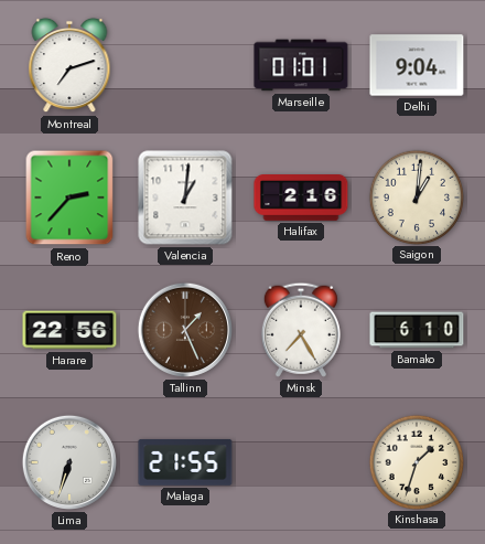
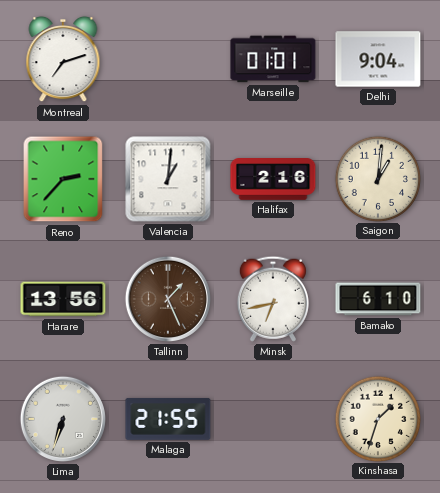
Harare: 22:56 -> 13:56
Minsk: 7:25 -> 6:43
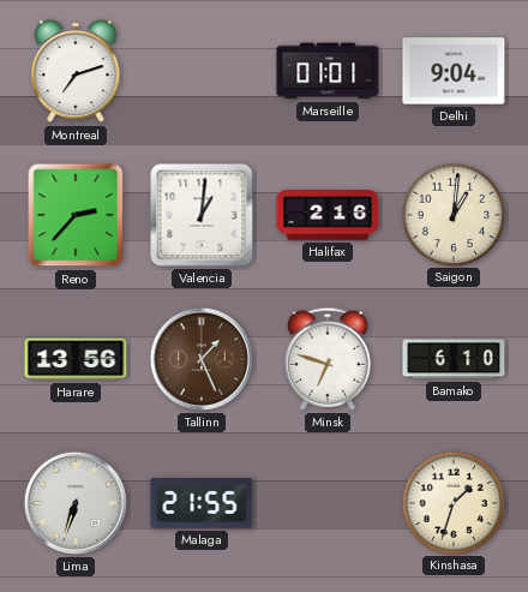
Minsk: 6:43 -> 6:48
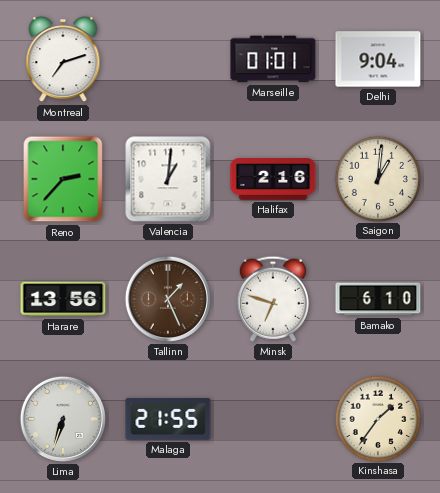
Kinshasa: 1:33 -> 1:36
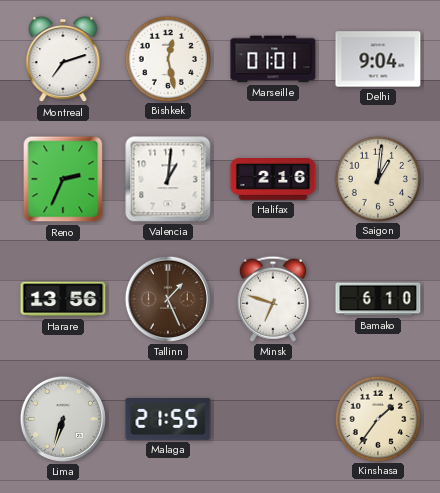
Bishkek: none -> 12:28
Reno: 2:37 -> 2:34
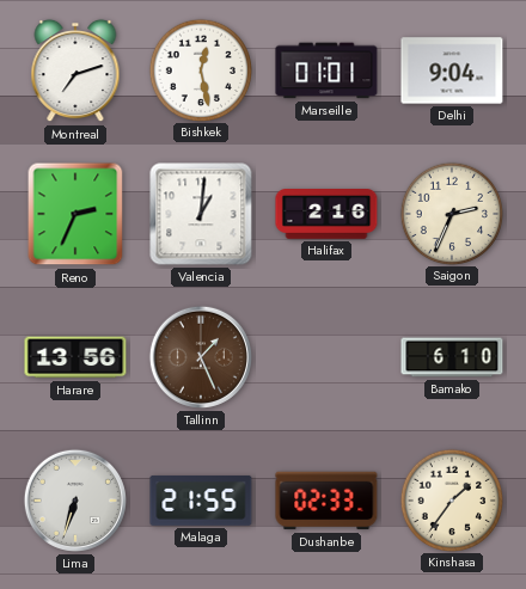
Saigon: 1:01 -> 2:34
Minsk: 6:48 -> none
Dushanbe: none -> 02:33
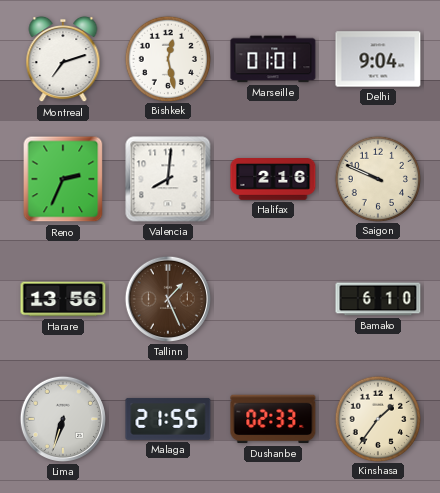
Valencia: 1:01 -> 8:01
Saigon: 2:34 -> 9:49
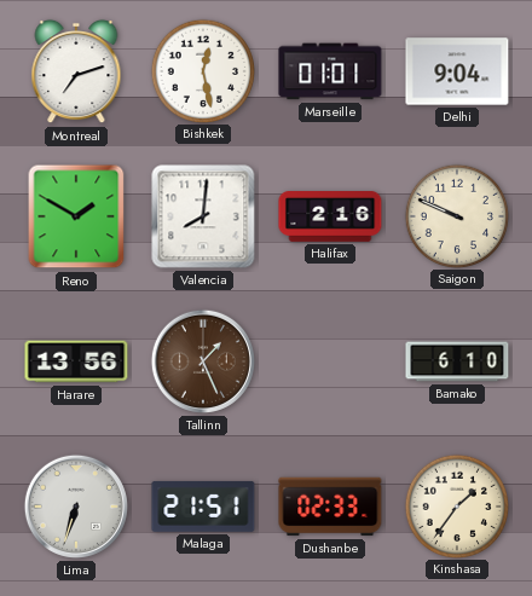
Reno: 2:34 -> 1:50
Malaga: 21:55 -> 21:51
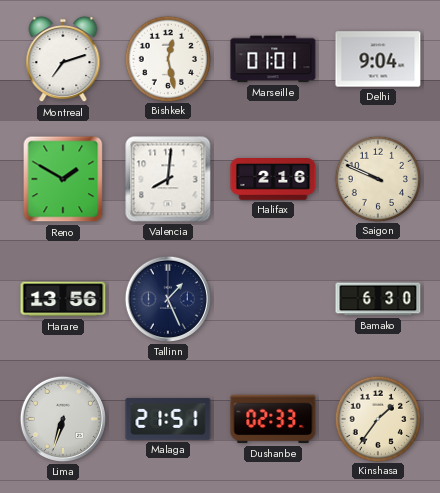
Tallinn dial: brown -> navy
Bamako: 6:10 -> 6:30
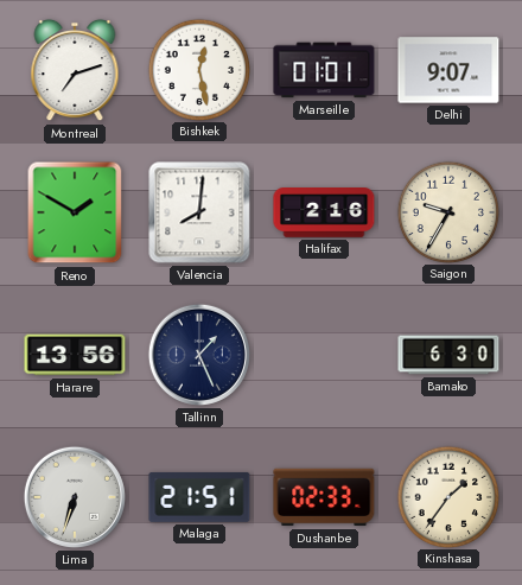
Delhi: 9:04 -> 9:07
Saigon: 9:49 -> 9:35
